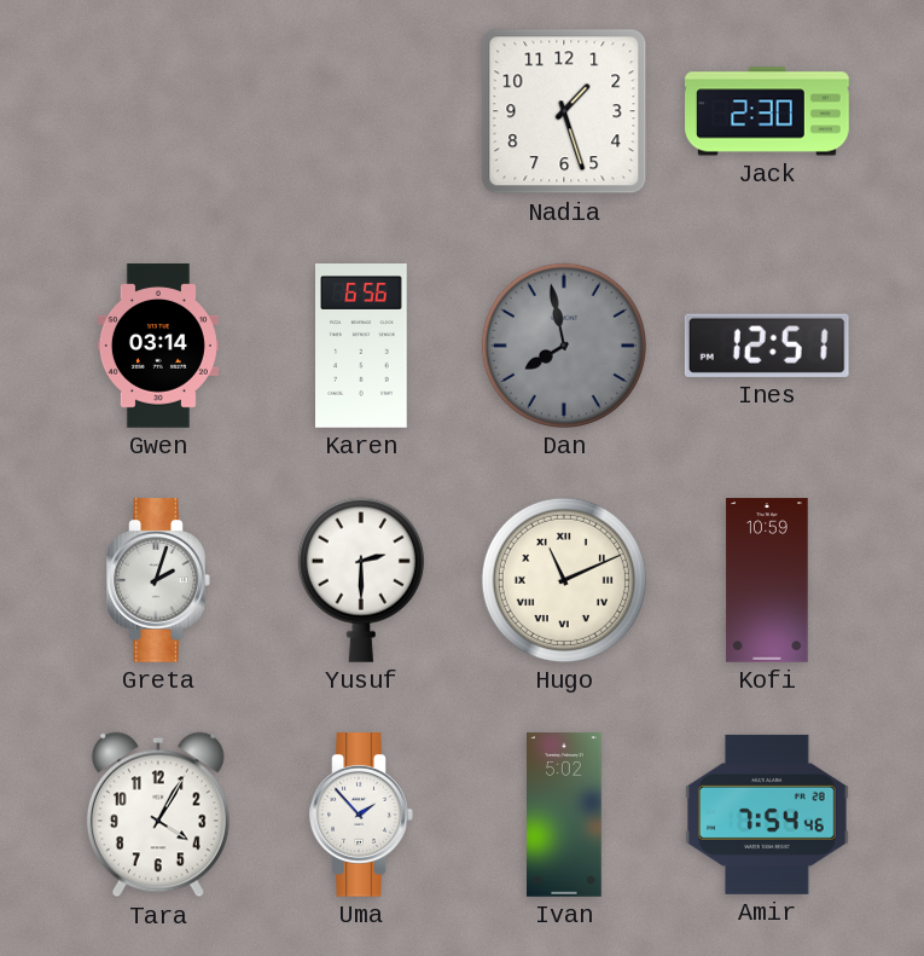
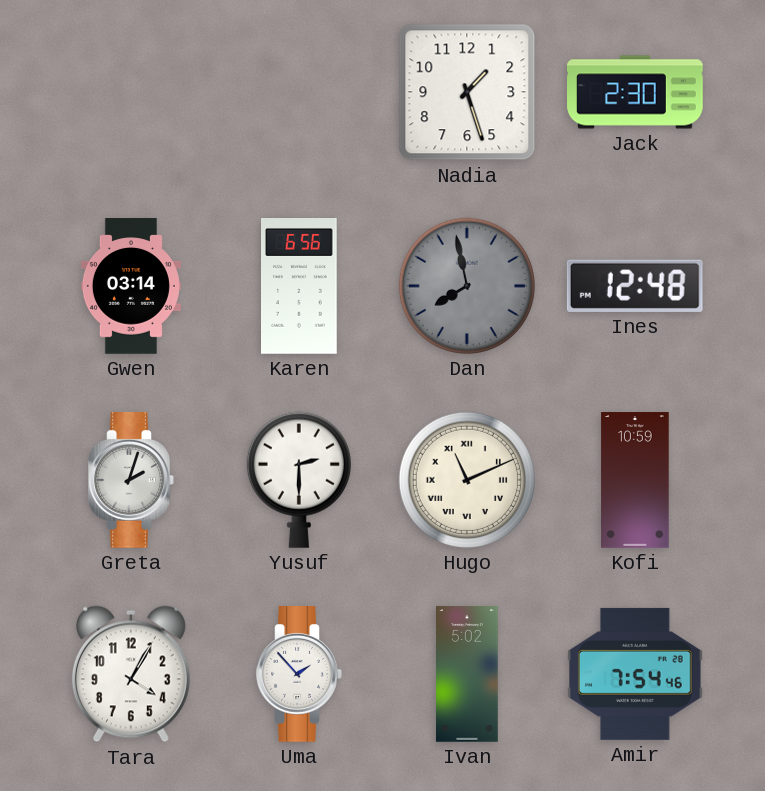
Ines: 12:51 -> 12:48
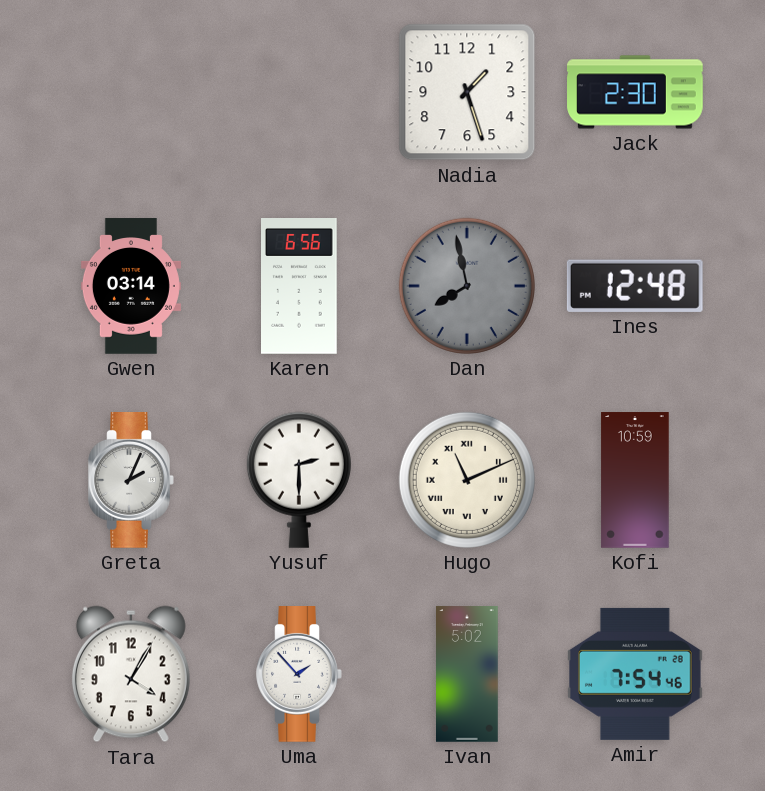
Greta: 2:03 -> 2:04
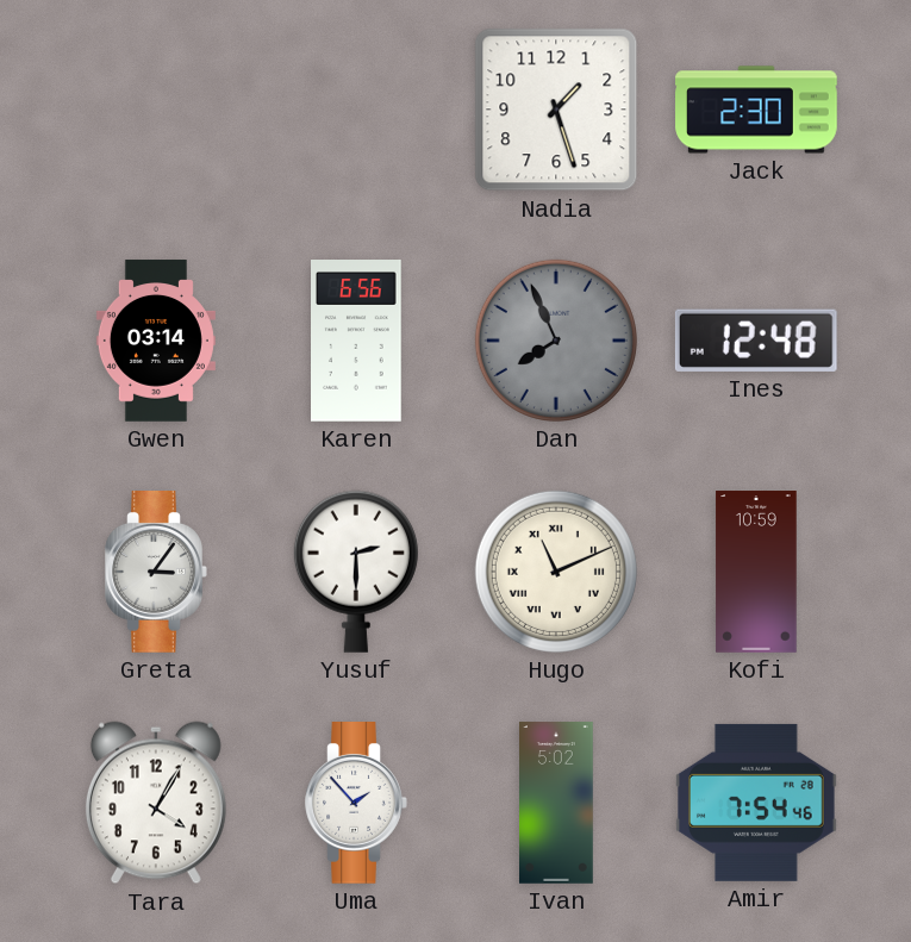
Dan: 7:58 -> 7:56
Greta: 2:04 -> 3:06
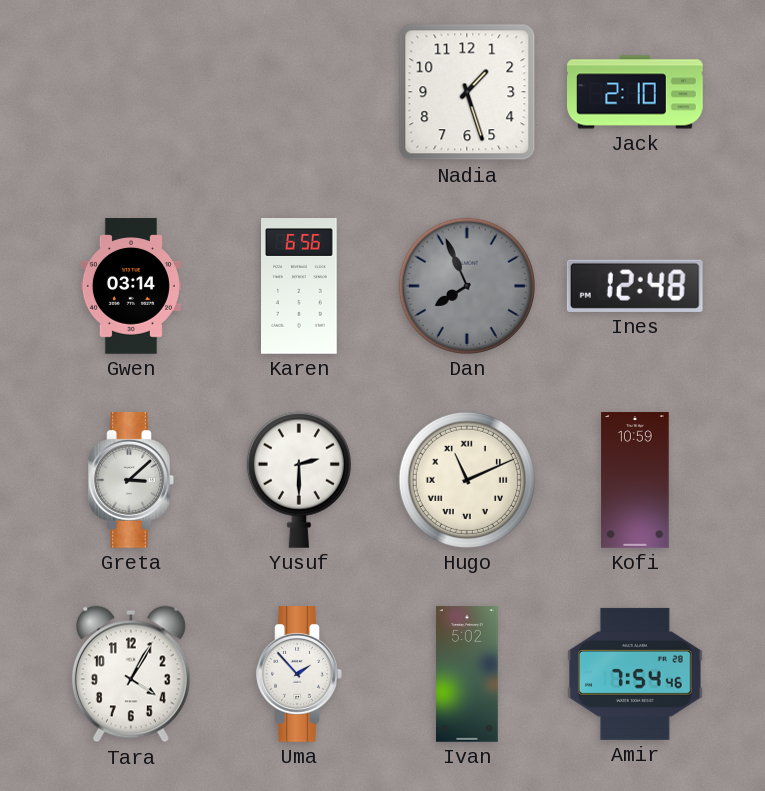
Jack: 2:30 -> 2:10
Greta: 3:06 -> 3:08
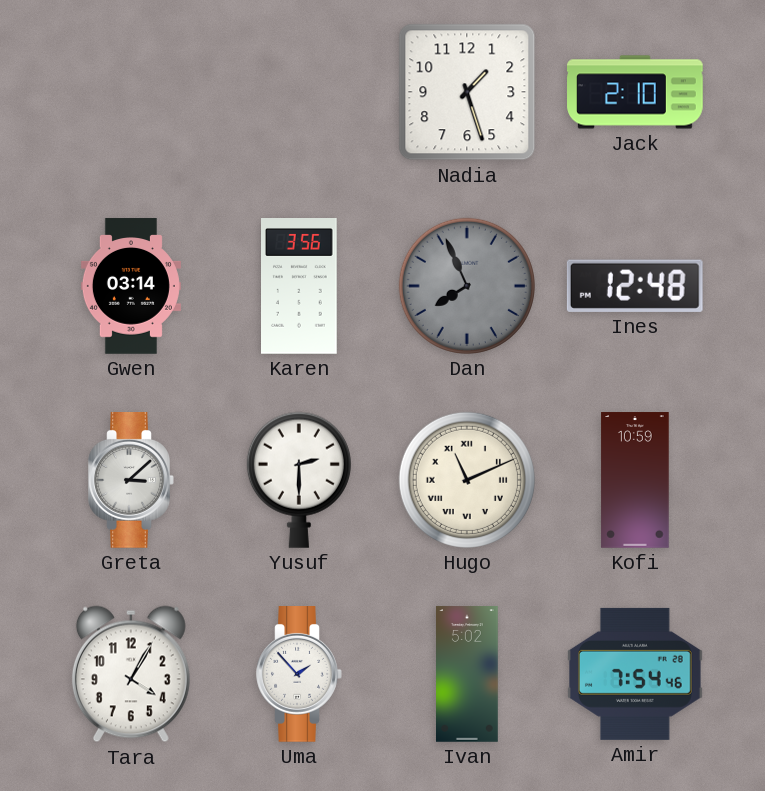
Karen: 6:56 -> 3:56
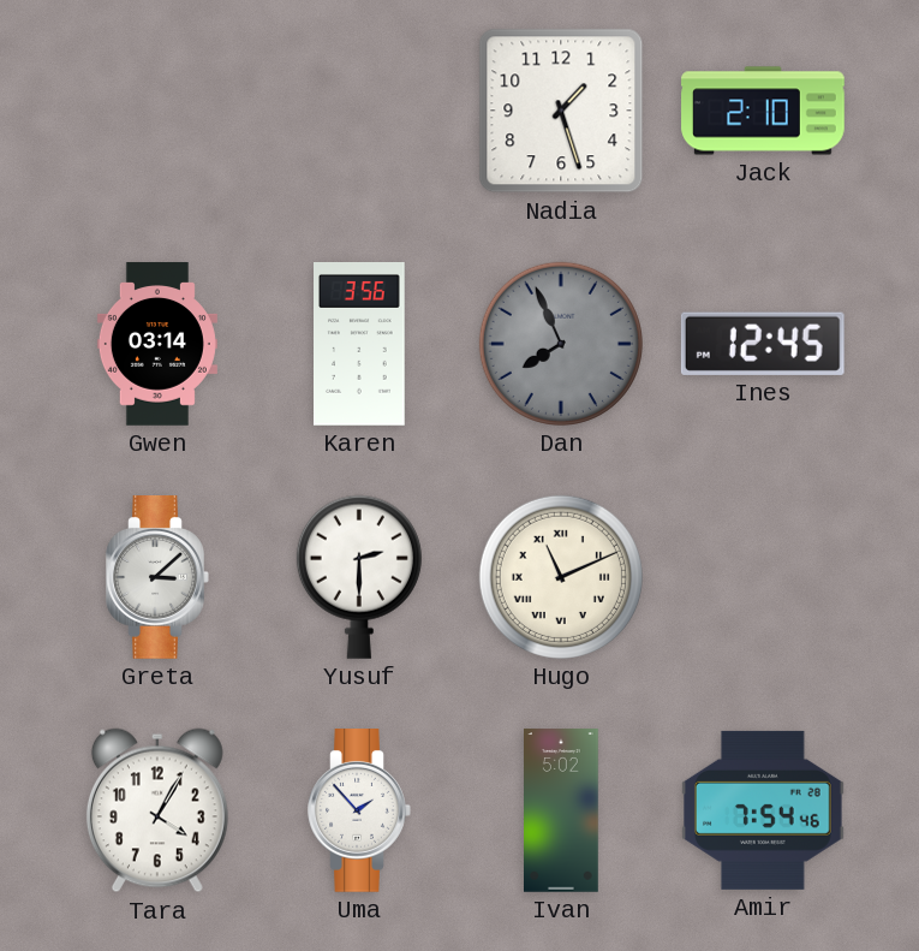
Ines: 12:48 -> 12:45
Kofi: 10:59 -> none
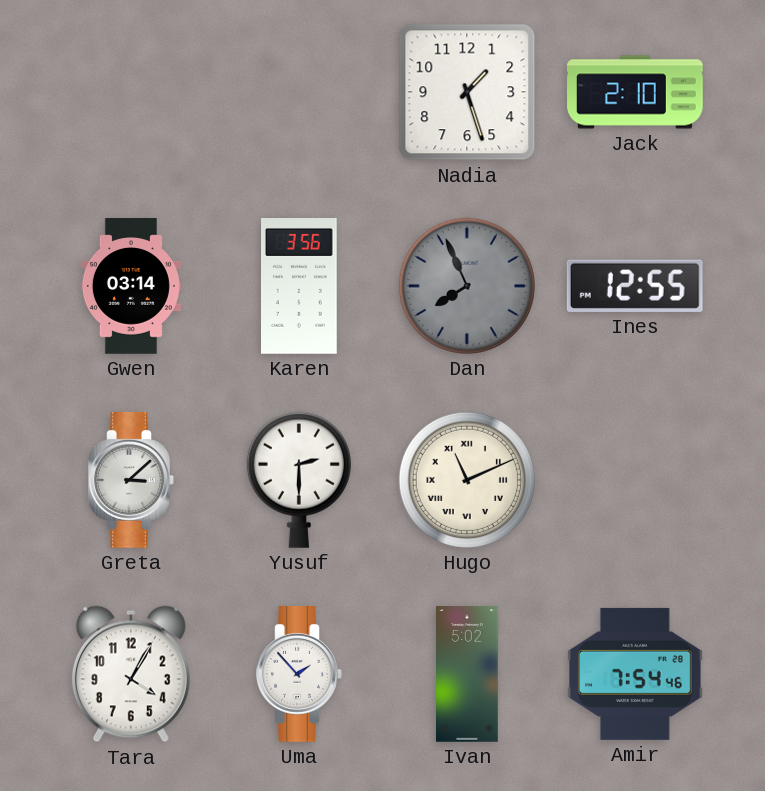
Ines: 12:45 -> 12:55
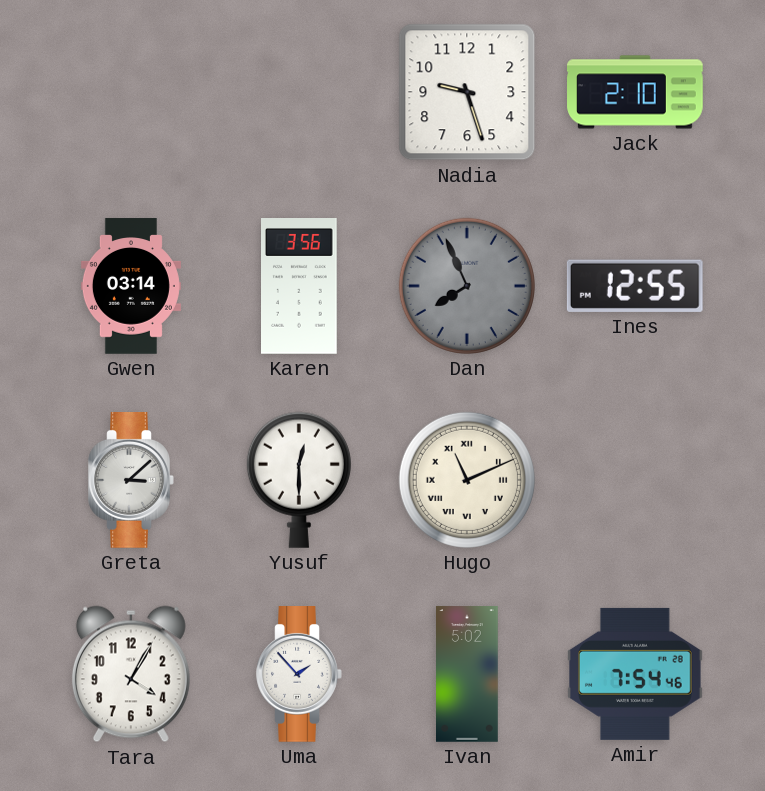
Nadia: 1:27 -> 9:27
Yusuf: 2:30 -> 12:30
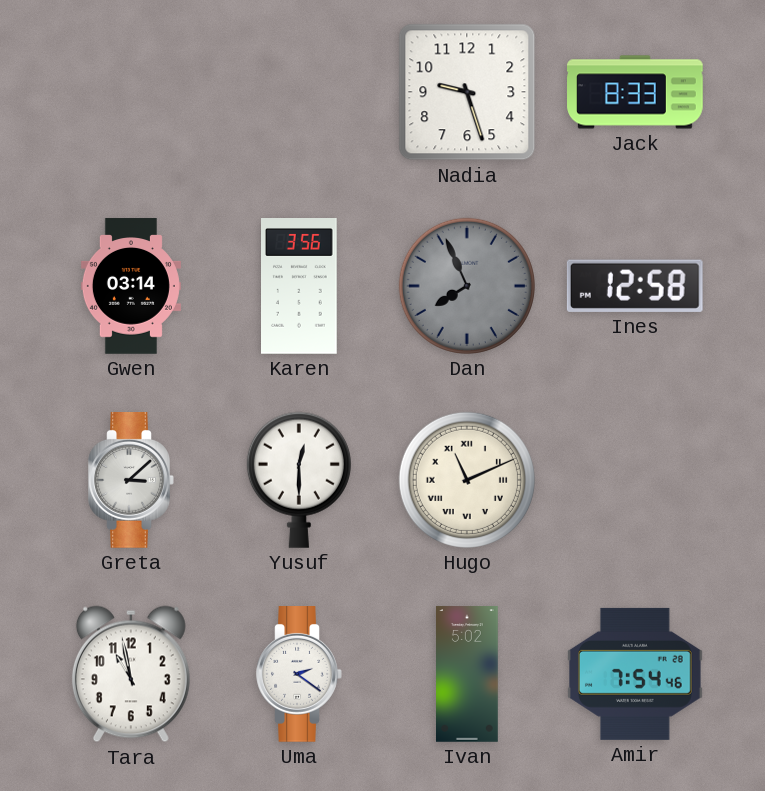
Jack: 2:10 -> 8:33
Ines: 12:55 -> 12:58
Tara: 4:05 -> 10:58
Uma: 1:53 -> 2:21
